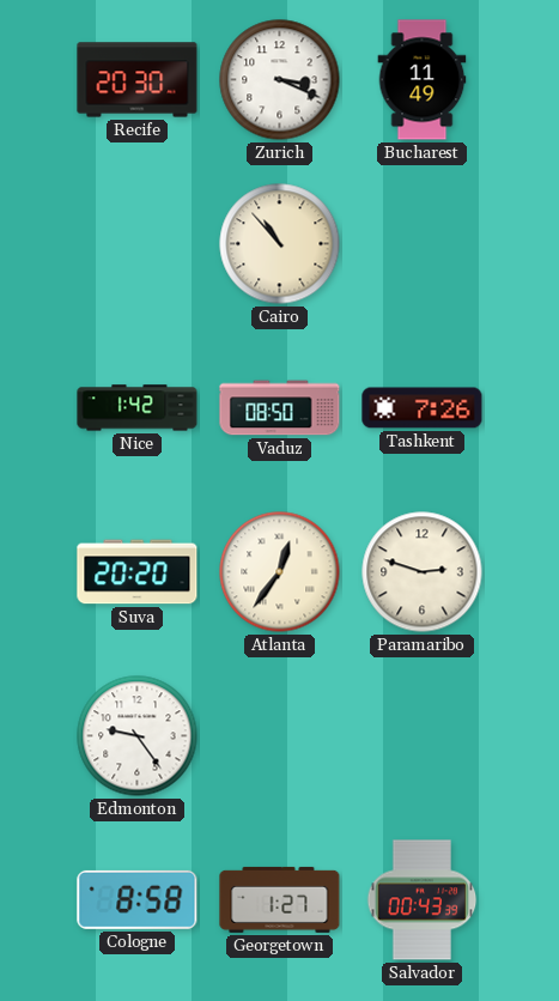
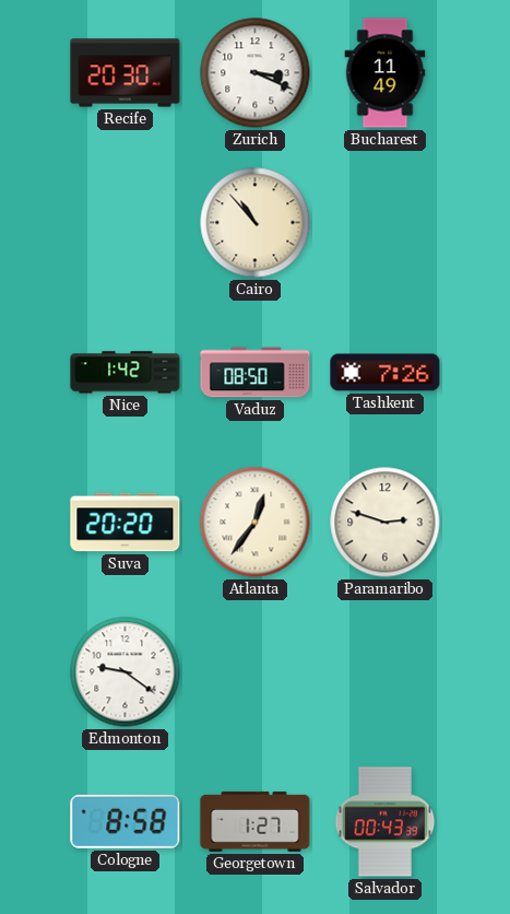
Edmonton: 9:24 -> 9:21
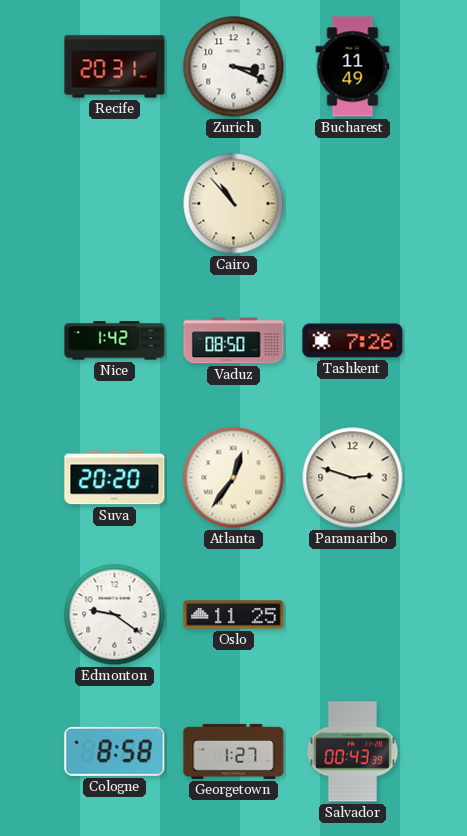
Recife: 20:30 -> 20:31
Oslo: none -> 11:25
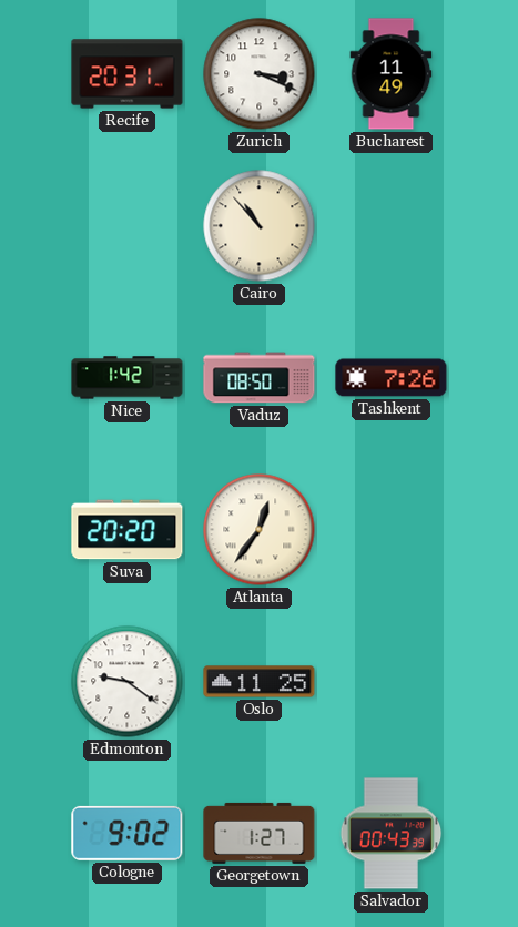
Paramaribo: 2:48 -> none
Cologne: 8:58 -> 9:02
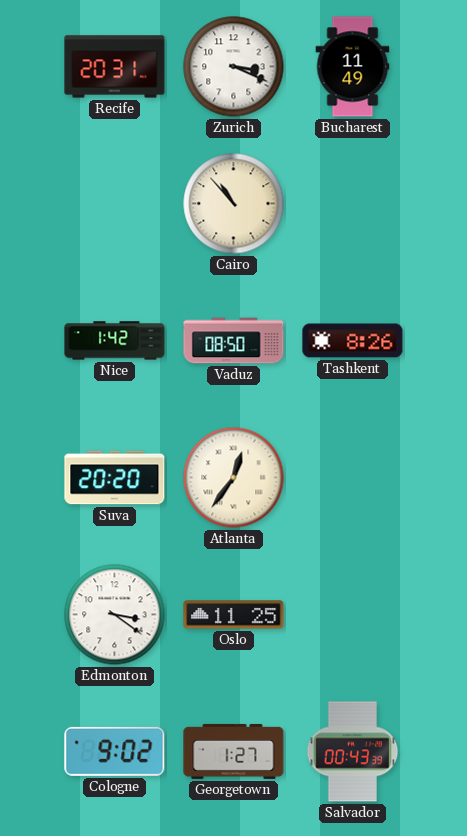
Tashkent: 7:26 -> 8:26
Edmonton: 9:21 -> 3:21
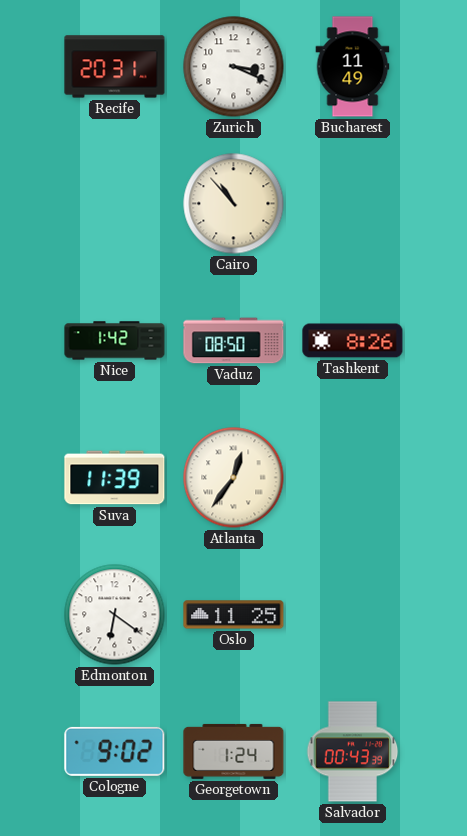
Suva: 20:20 -> 11:39
Edmonton: 3:21 -> 6:21
Georgetown: 1:27 -> 1:24
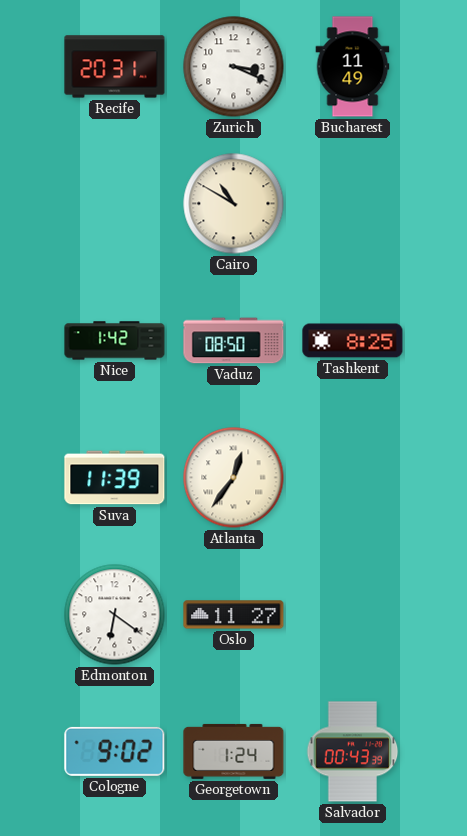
Cairo: 10:53 -> 10:50
Tashkent: 8:26 -> 8:25
Oslo: 11:25 -> 11:27
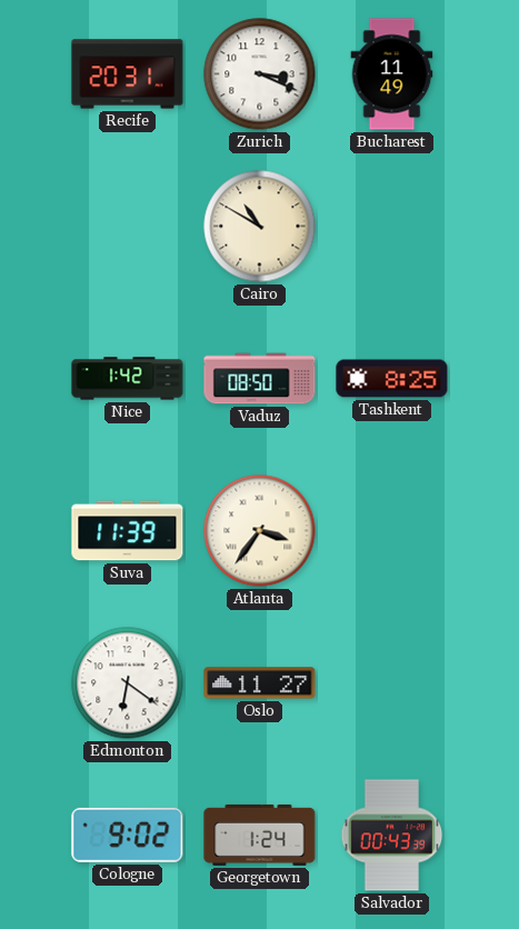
Atlanta: 12:36 -> 3:36
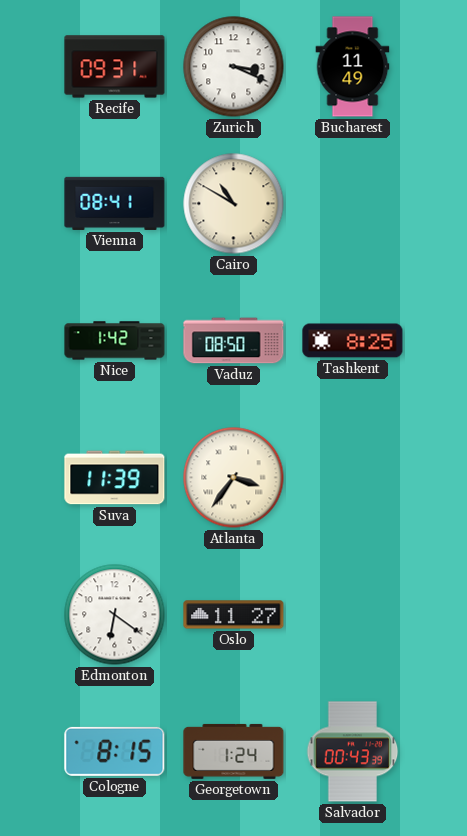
Recife: 20:31 -> 09:31
Vienna: none -> 08:41
Cologne: 9:02 -> 8:15
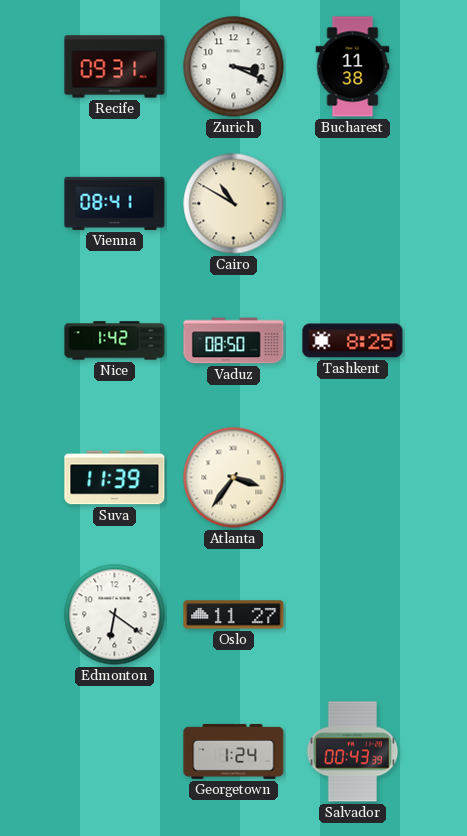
Bucharest: 11:49 -> 11:38
Cologne: 8:15 -> none
